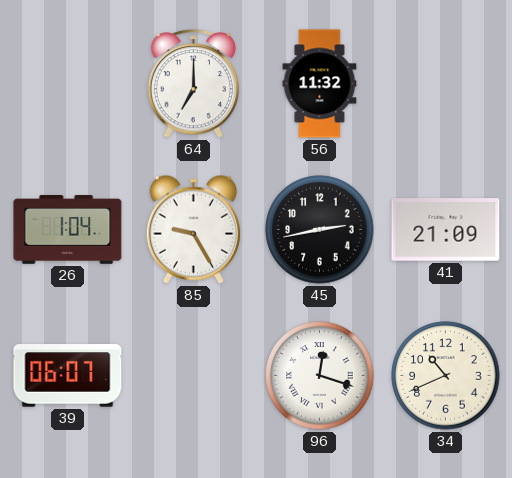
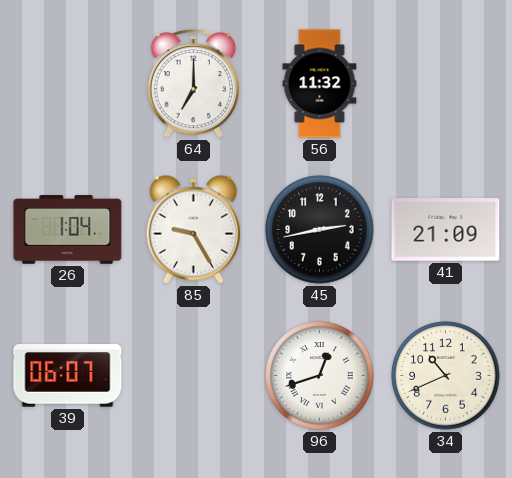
96: 12:18 -> 12:42
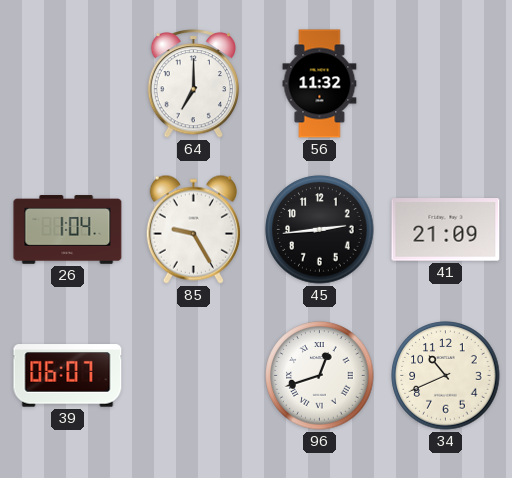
45: 2:43 -> 2:44
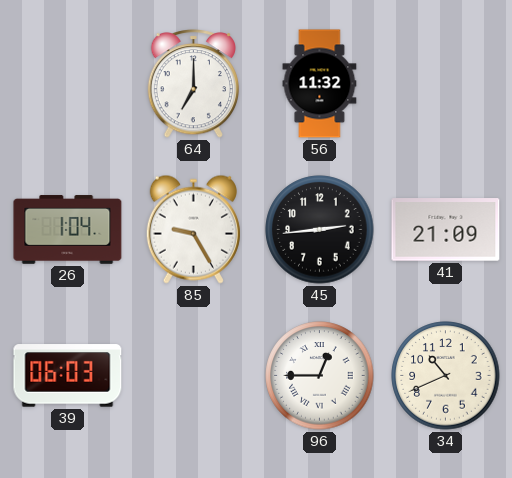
39: 06:07 -> 06:03
96: 12:42 -> 12:45
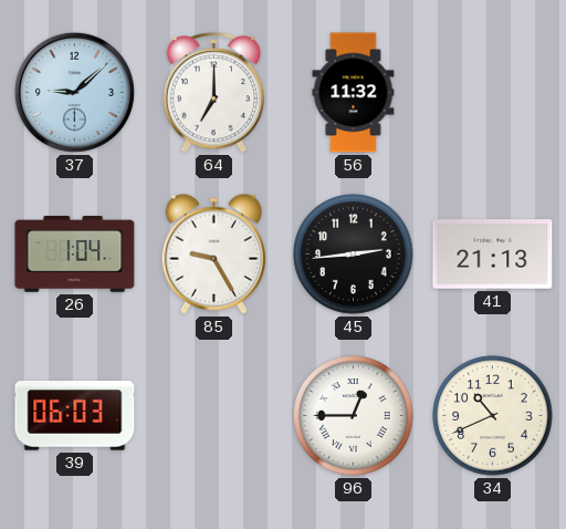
37: none -> 9:08
41: 21:09 -> 21:13
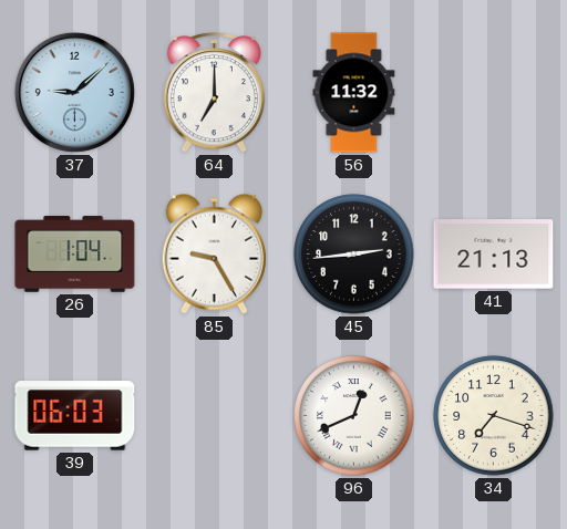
96: 12:45 -> 12:41
34: 10:41 -> 7:18
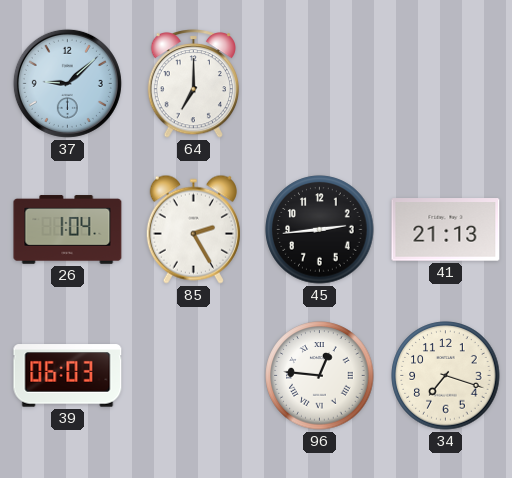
56: 11:32 -> none
85: 9:25 -> 2:25
96: 12:41 -> 12:46
